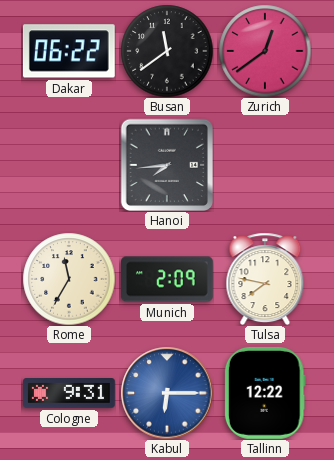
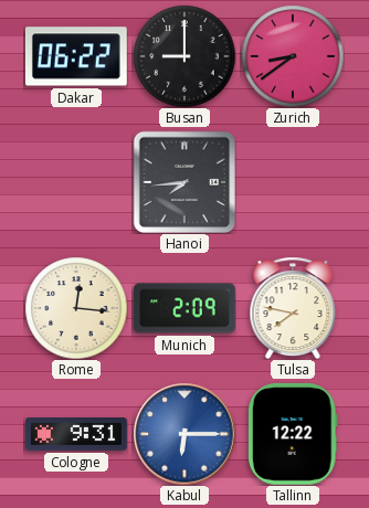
Busan: 11:39 -> 9:00
Zurich: 12:39 -> 8:39
Rome: 11:35 -> 12:16
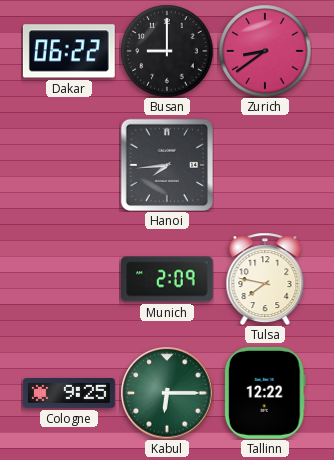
Rome: 12:16 -> none
Cologne: 9:31 -> 9:25
Kabul dial: blue -> green
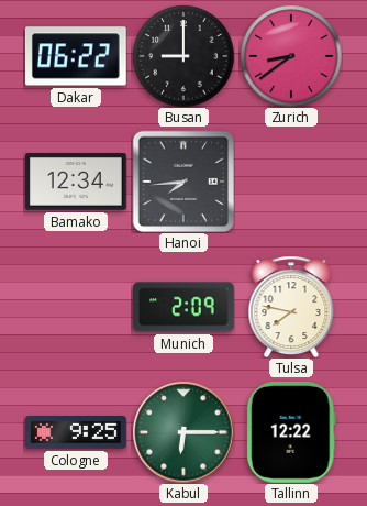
Bamako: none -> 12:34
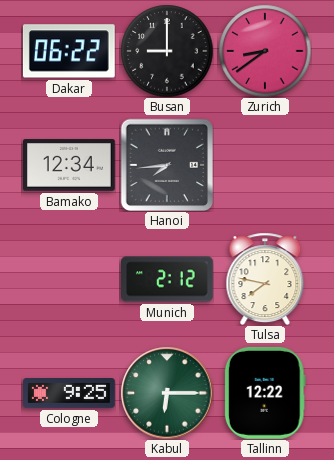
Munich: 2:09 -> 2:12
